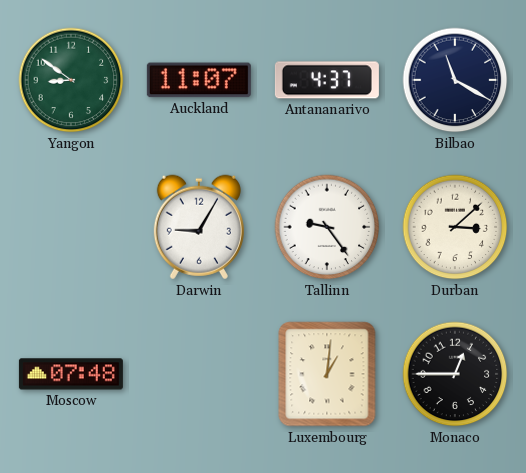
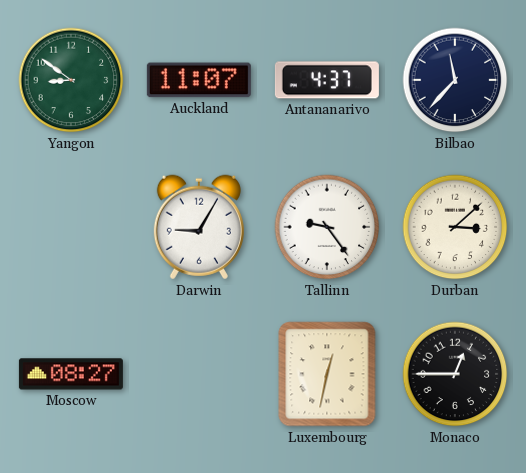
Bilbao: 11:20 -> 11:37
Moscow: 07:48 -> 08:27
Luxembourg: 1:01 -> 12:32
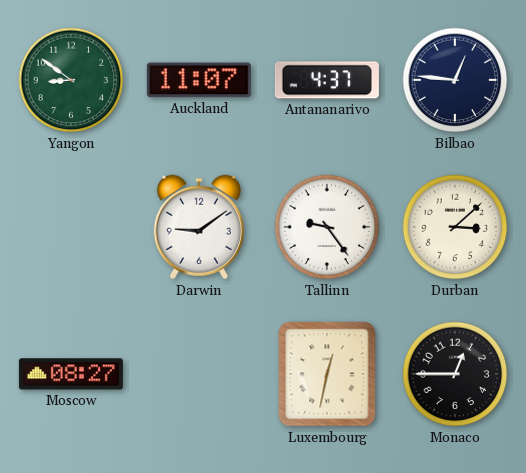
Bilbao: 11:37 -> 12:46
Darwin: 9:05 -> 9:09
